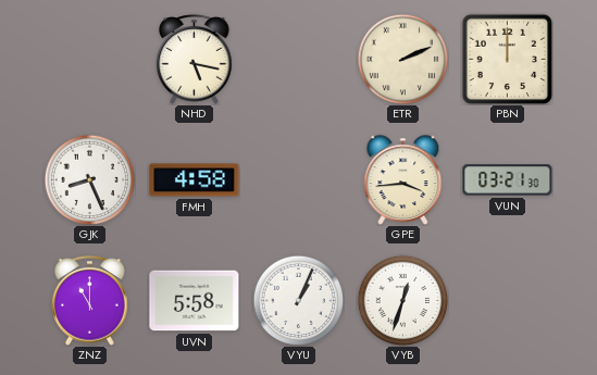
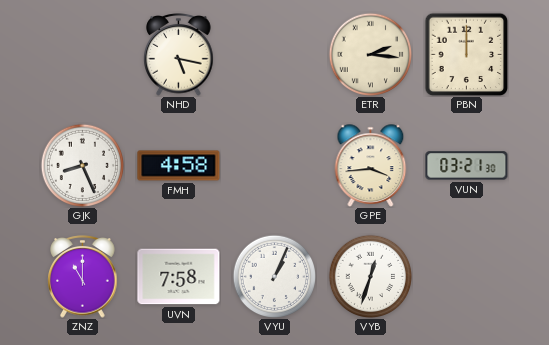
ETR: 2:11 -> 2:16
UVN: 5:58 -> 7:58
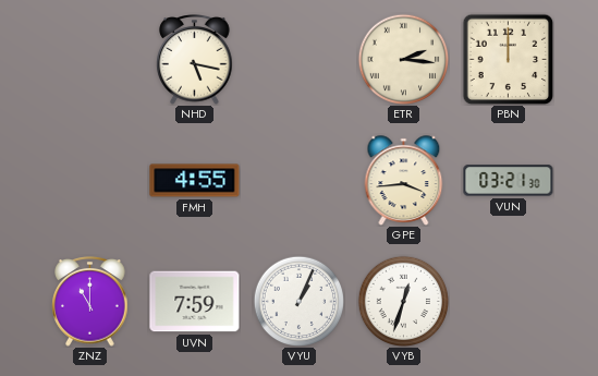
GJK: 8:26 -> none
FMH: 4:58 -> 4:55
UVN: 7:58 -> 7:59
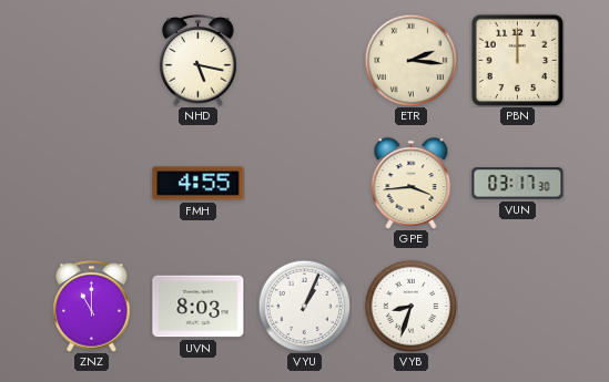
VUN: 03:21 -> 03:17
UVN: 7:59 -> 8:03
VYB: 12:33 -> 8:33
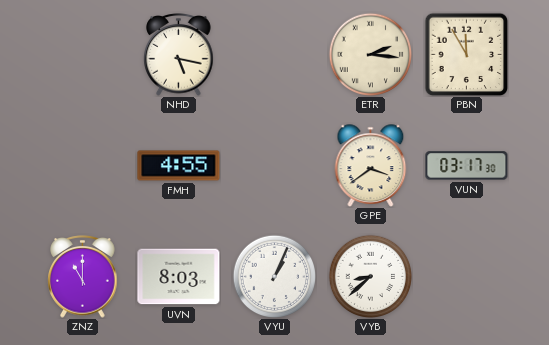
PBN: 12:00 -> 11:55
GPE: 3:44 -> 3:39
VYB: 8:33 -> 8:38
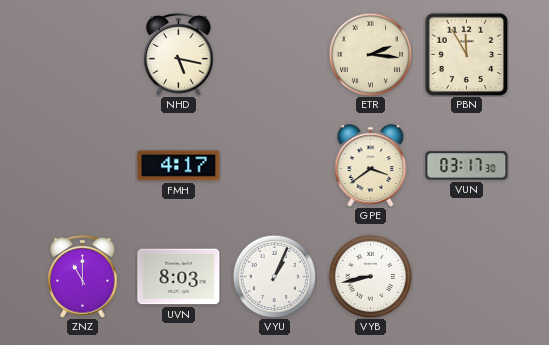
FMH: 4:55 -> 4:17
VYB: 8:38 -> 8:43
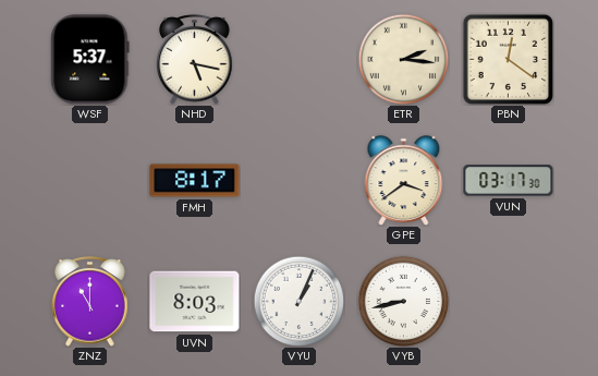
WSF: none -> 5:37
PBN: 11:55 -> 12:21
FMH: 4:17 -> 8:17
